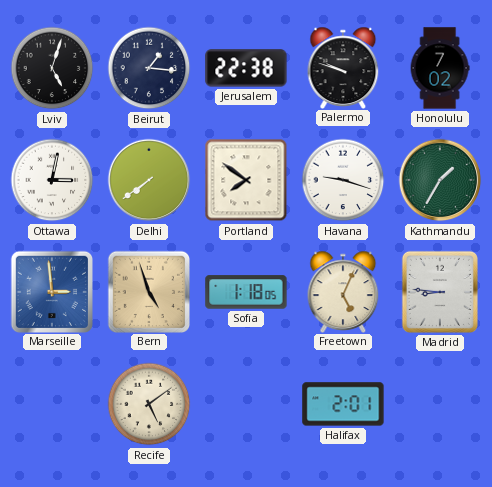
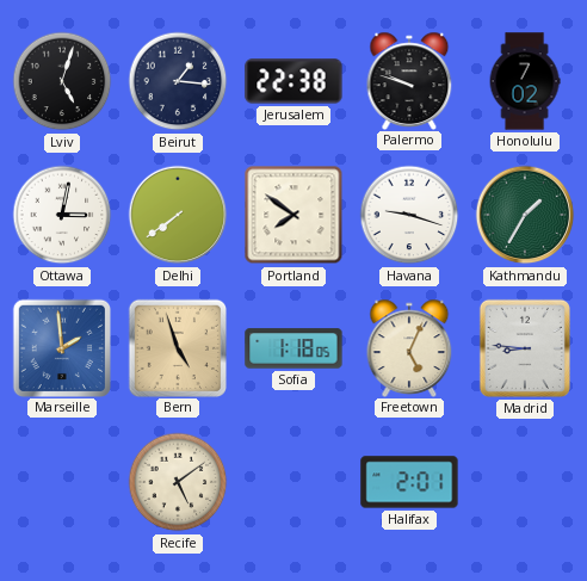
Marseille: 2:59 -> 1:59
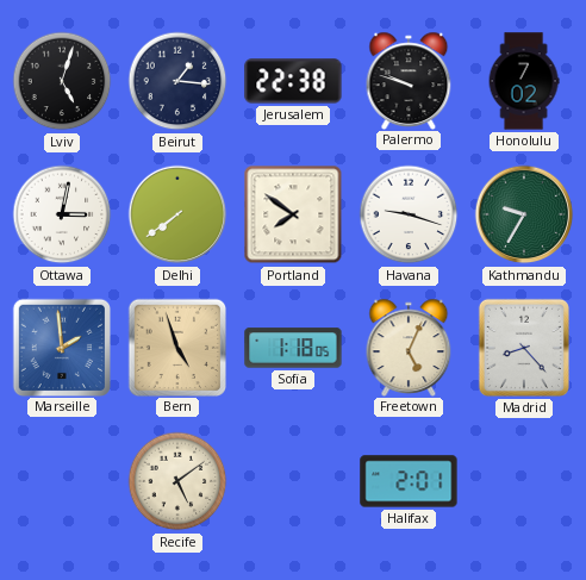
Kathmandu: 1:35 -> 9:35
Madrid: 8:46 -> 8:23
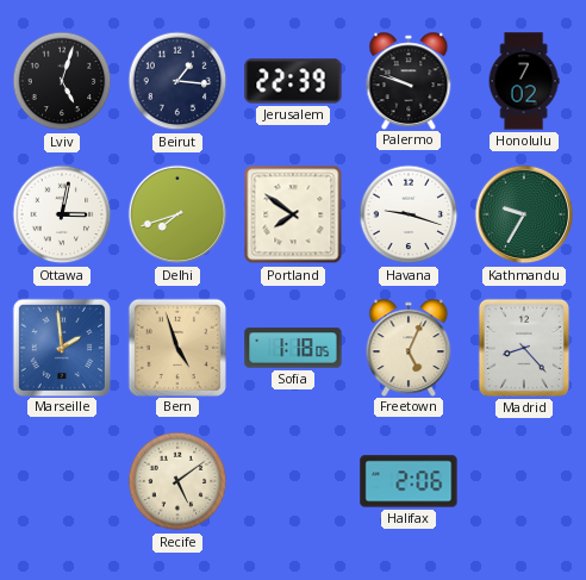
Jerusalem: 22:38 -> 22:39
Delhi: 7:39 -> 7:42
Halifax: 2:01 -> 2:06
